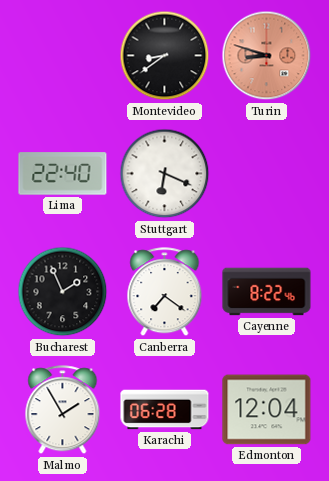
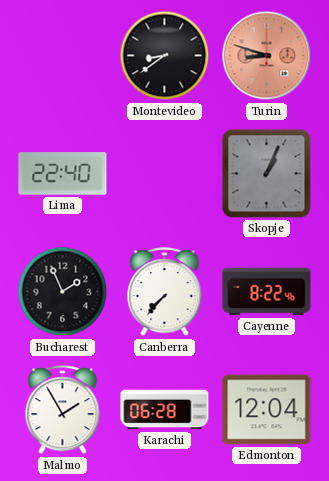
Stuttgart: 6:19 -> none
Skopje: none -> 1:04
Canberra: 7:21 -> 7:37
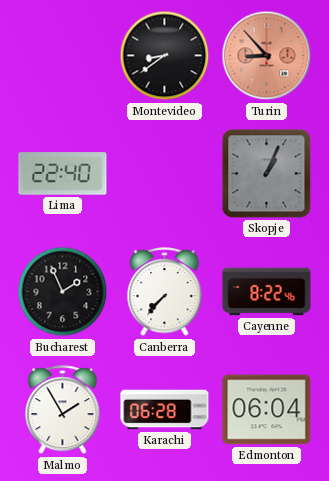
Turin: 8:48 -> 8:53
Edmonton: 12:04 -> 06:04
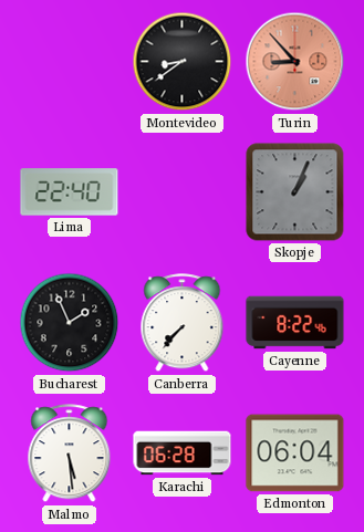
Malmo: 1:55 -> 5:29
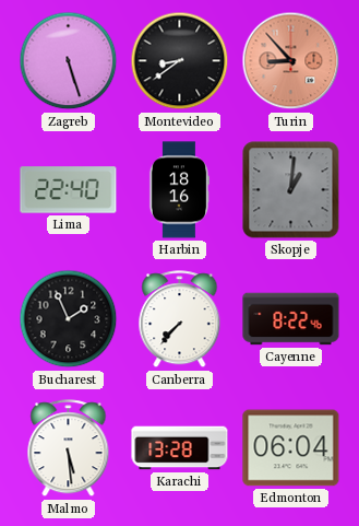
Zagreb: none -> 5:27
Harbin: none -> 18:16
Skopje: 1:04 -> 1:01
Karachi: 06:28 -> 13:28
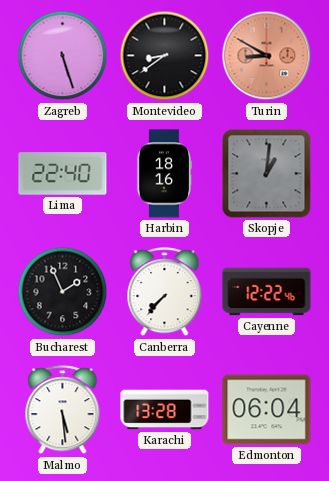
Turin: 8:53 -> 8:50
Cayenne: 8:22 -> 12:22
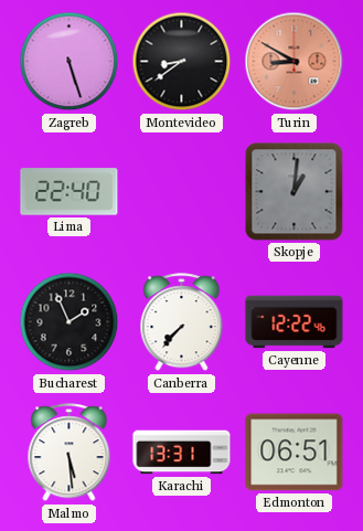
Harbin: 18:16 -> none
Karachi: 13:28 -> 13:31
Edmonton: 06:04 -> 06:51
